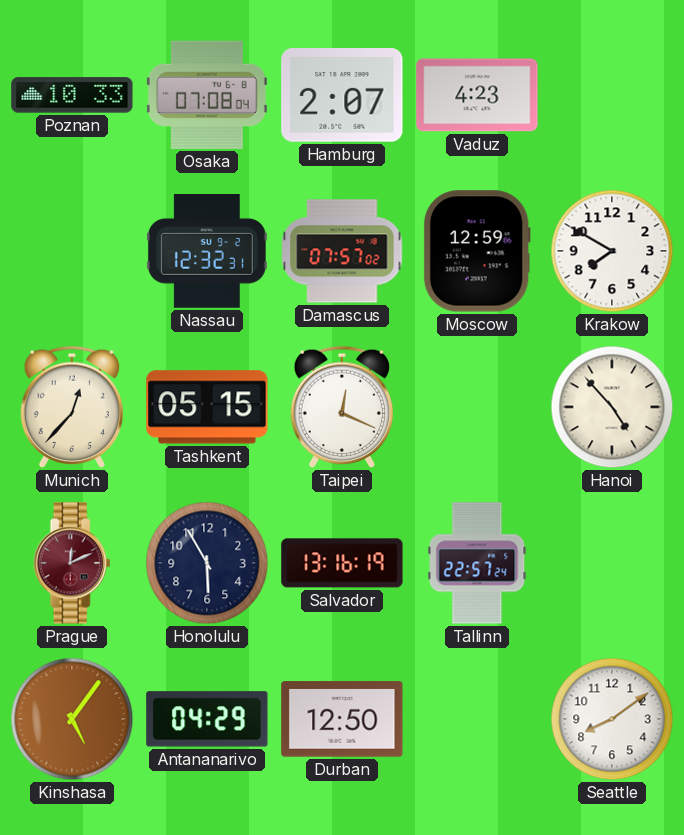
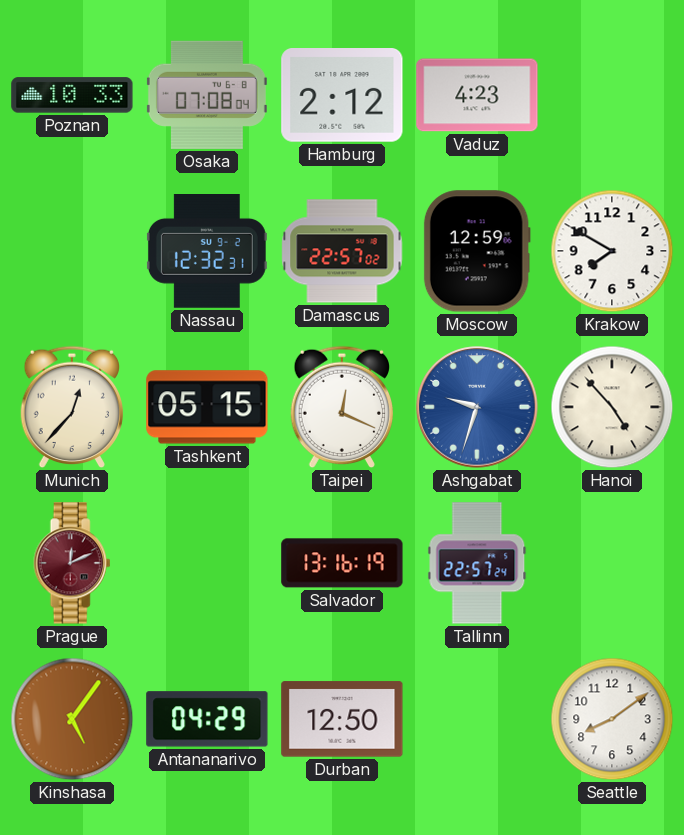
Hamburg: 2:07 -> 2:12
Damascus: 07:57 -> 22:57
Ashgabat: none -> 9:33
Honolulu: 5:55 -> none
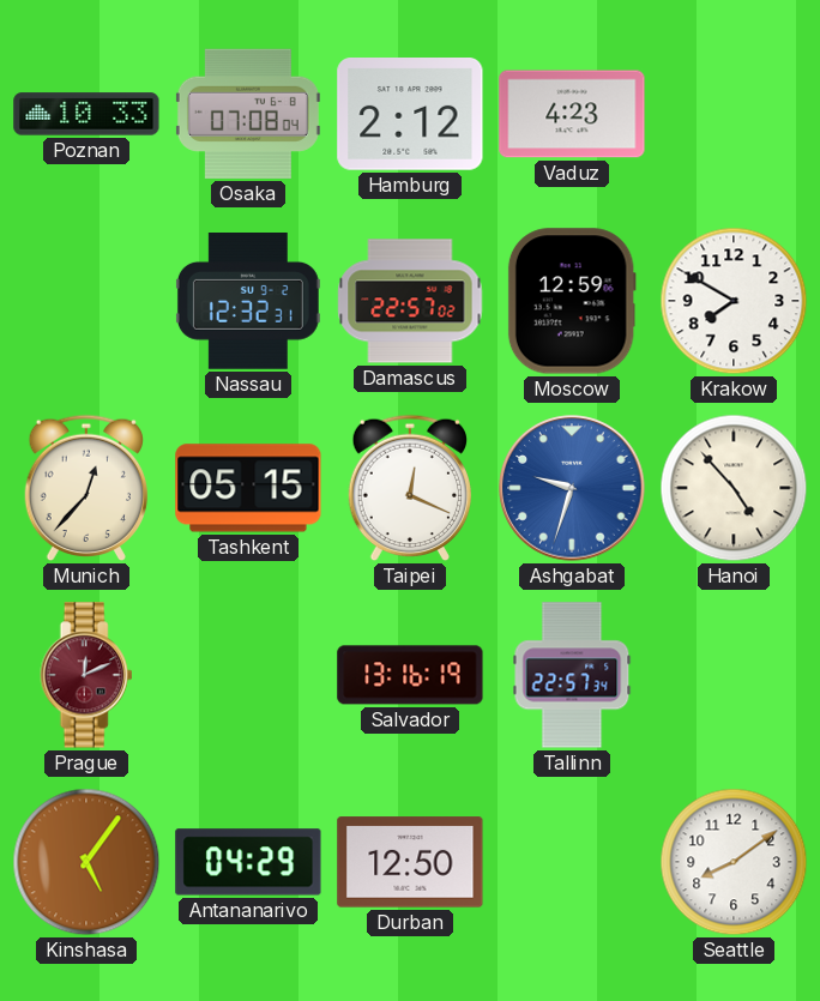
Tallinn: 22:57:24 -> 22:57:34
